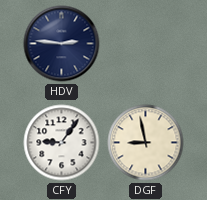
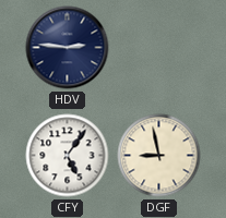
CFY: 9:06 -> 5:06
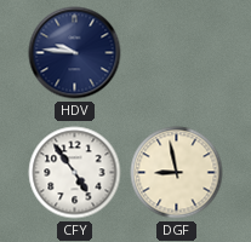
HDV: 2:46 -> 9:46
CFY: 5:06 -> 4:54
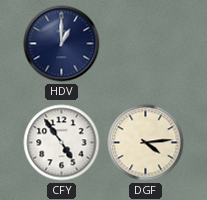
HDV: 9:46 -> 1:00
DGF: 8:58 -> 4:14
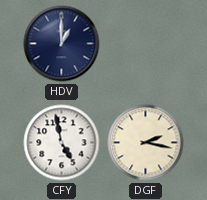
CFY: 4:54 -> 4:58
DGF: 4:14 -> 2:17
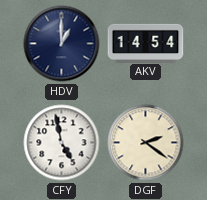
AKV: none -> 14:54
DGF: 2:17 -> 2:21
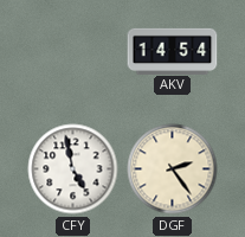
HDV: 1:00 -> none
DGF: 2:21 -> 2:24
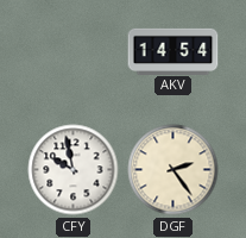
CFY: 4:58 -> 9:58
